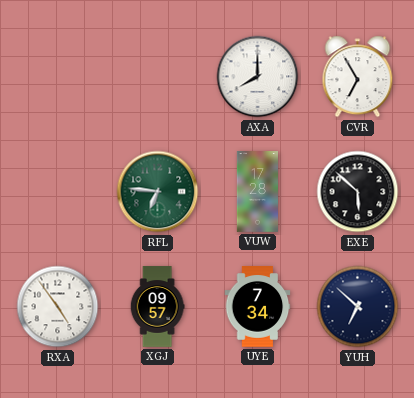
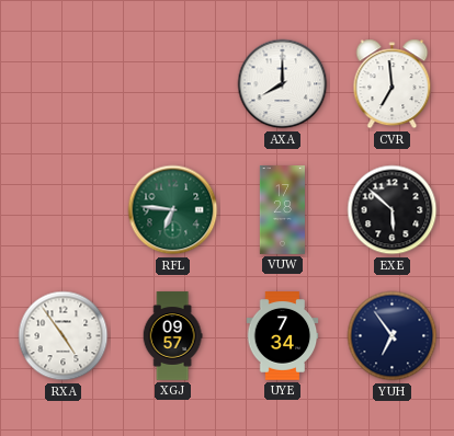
CVR: 6:55 -> 6:59
YUH: 6:52 -> 6:54
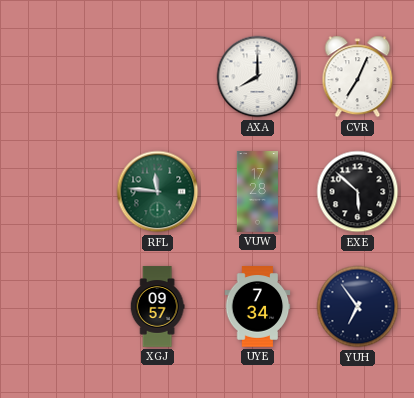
CVR: 6:59 -> 7:04
RFL: 6:46 -> 11:46
RXA: 4:54 -> none
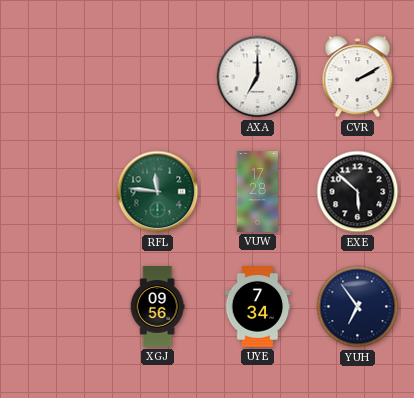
AXA: 8:00 -> 7:00
CVR: 7:04 -> 2:10
XGJ: 09:57 -> 09:56
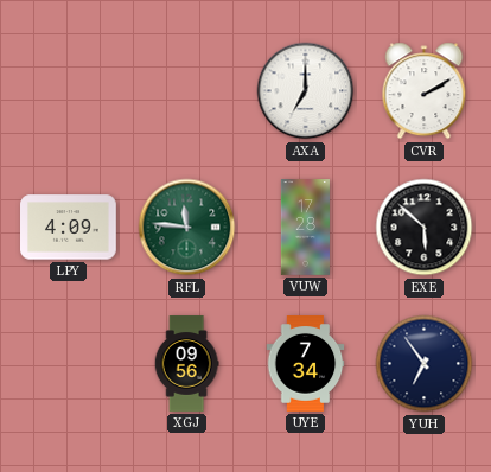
LPY: none -> 4:09
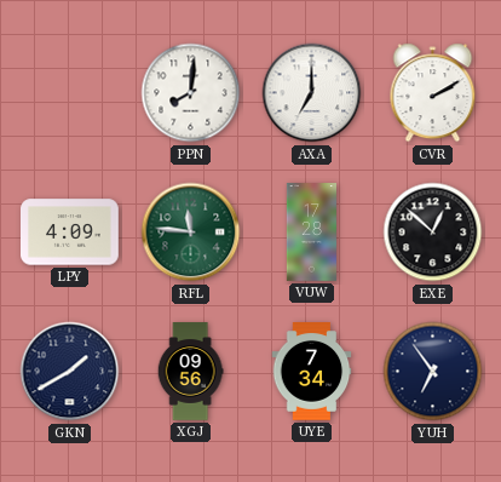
PPN: none -> 8:01
EXE: 5:52 -> 12:52
GKN: none -> 1:40
